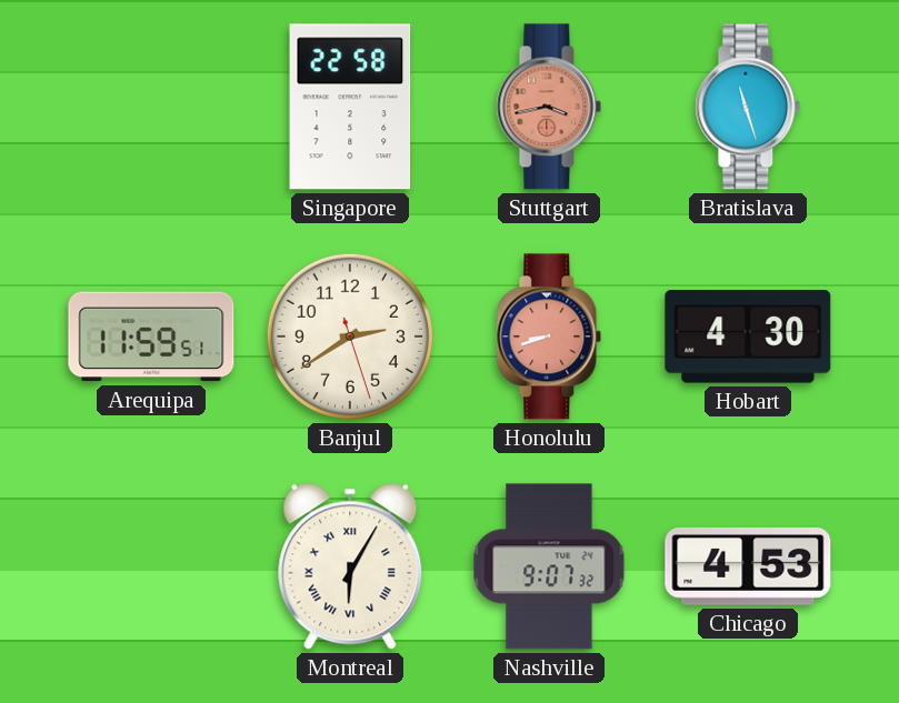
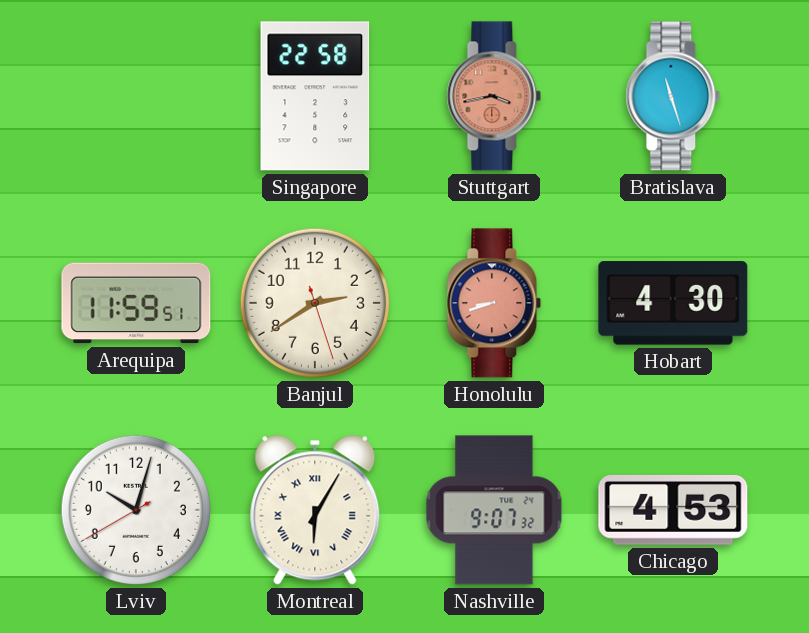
Lviv: none -> 10:02
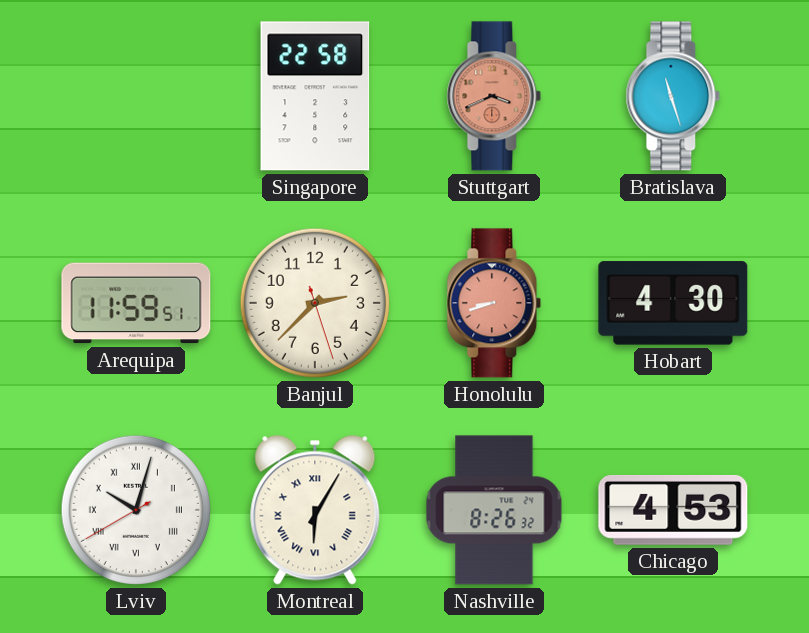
Stuttgart: 3:43 -> 3:41
Banjul: 2:39 -> 2:37
Lviv numerals: Arabic -> Roman
Nashville: 9:07 -> 8:26
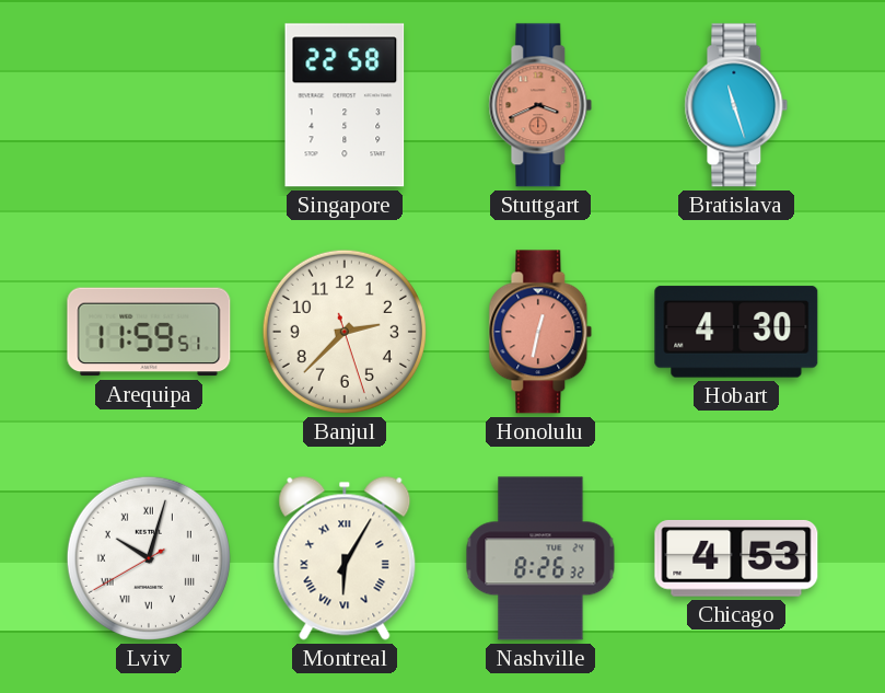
Honolulu: 8:42 -> 12:32
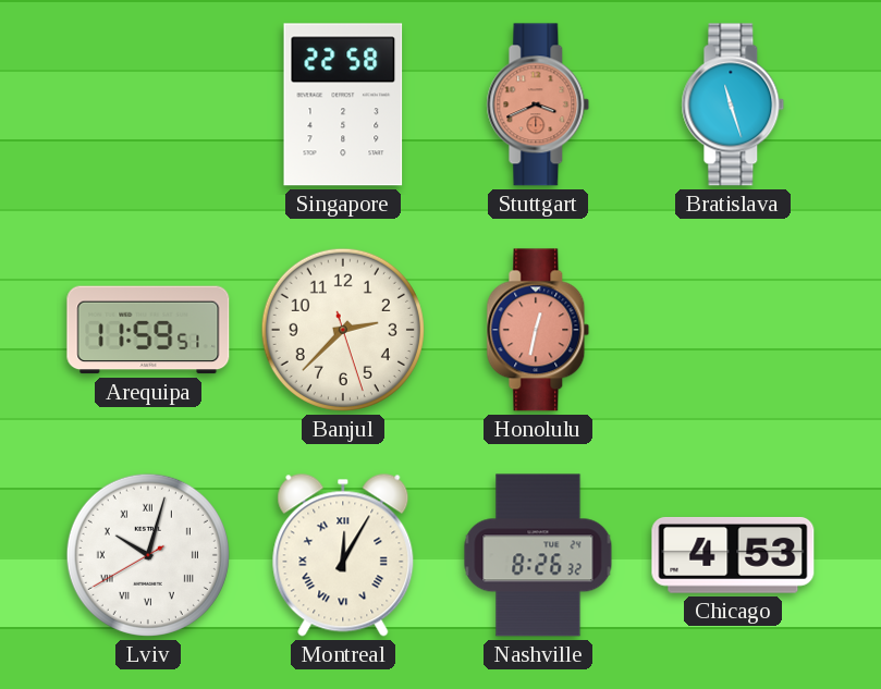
Hobart: 4:30 -> none
Montreal: 6:05 -> 12:05
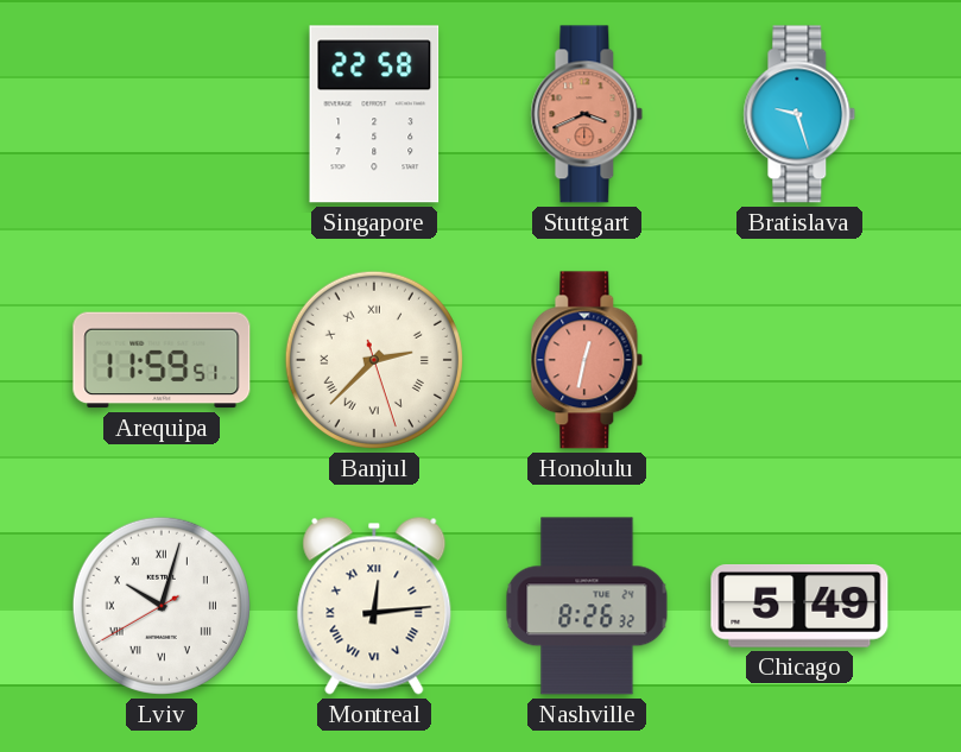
Bratislava: 11:27 -> 9:27
Banjul numerals: Arabic -> Roman
Montreal: 12:05 -> 12:14
Chicago: 4:53 -> 5:49
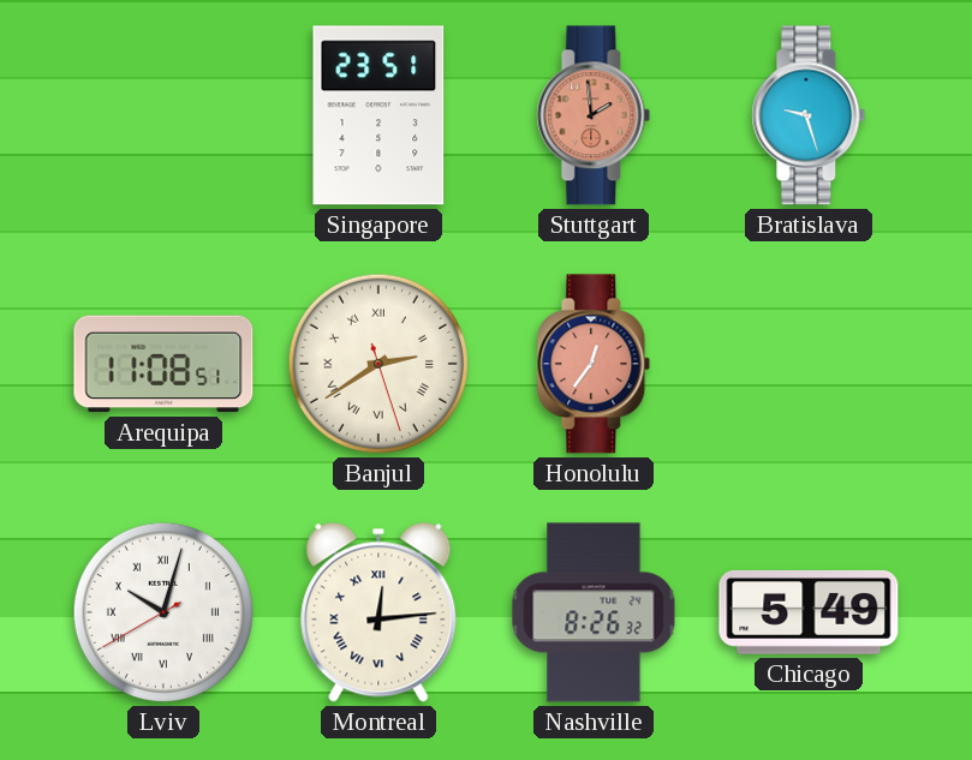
Singapore: 22:58 -> 23:51
Stuttgart: 3:41 -> 1:59
Arequipa: 11:59 -> 11:08
Banjul: 2:37 -> 2:39
Honolulu: 12:32 -> 12:36
